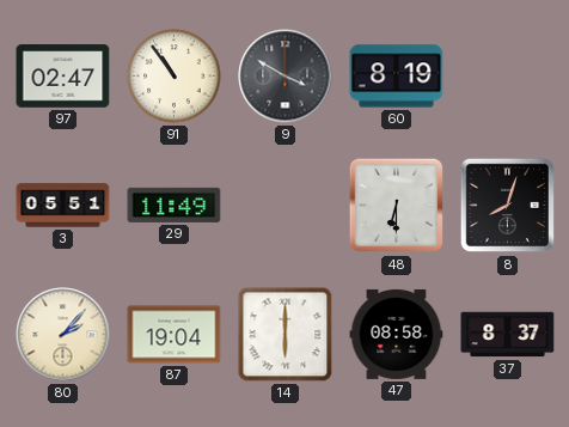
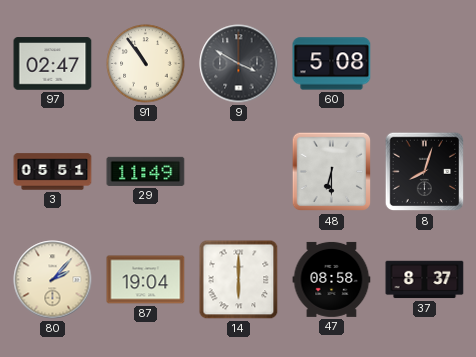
60: 8:19 -> 5:08
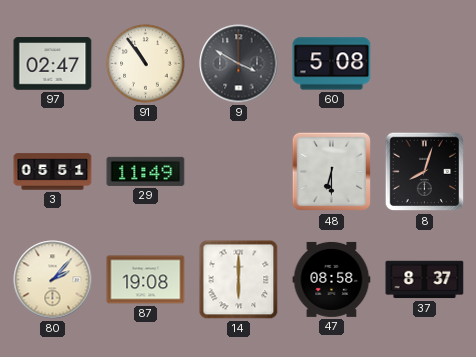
87: 19:04 -> 19:08
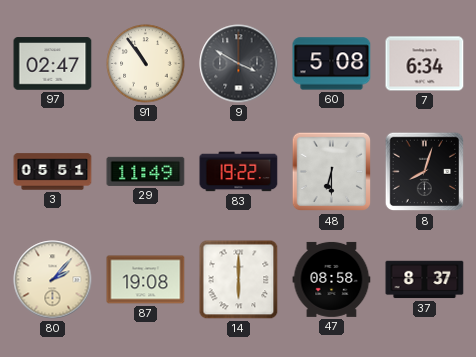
7: none -> 6:34
83: none -> 19:22
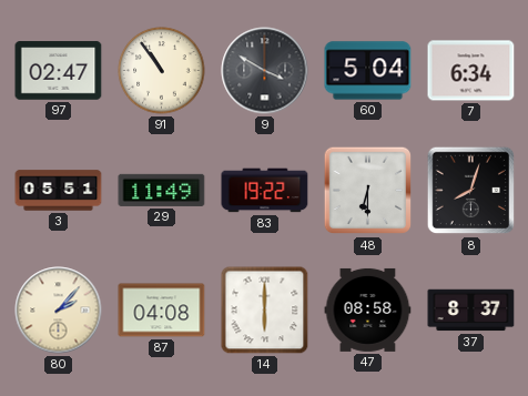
60: 5:08 -> 5:04
87: 19:08 -> 04:08
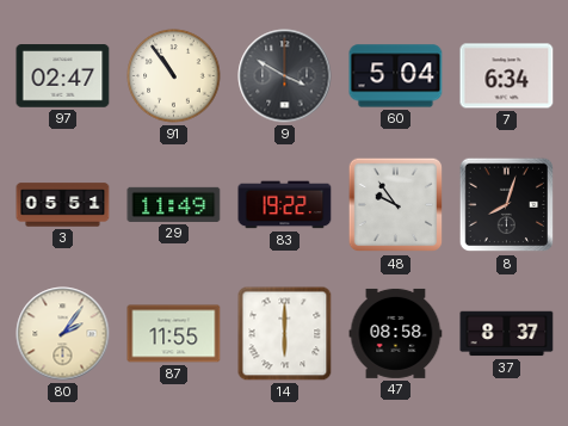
48: 6:30 -> 9:54
80: 2:07 -> 2:06
87: 04:08 -> 11:55
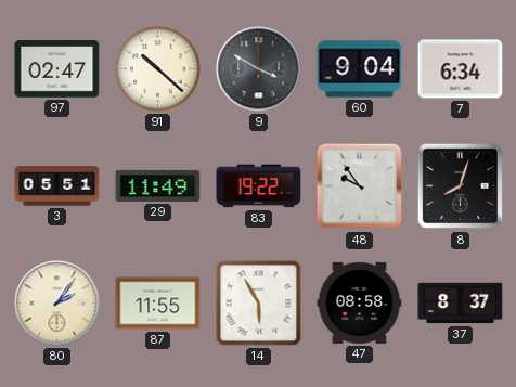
91: 10:54 -> 10:22
60: 5:04 -> 9:04
14: 6:00 -> 5:55
